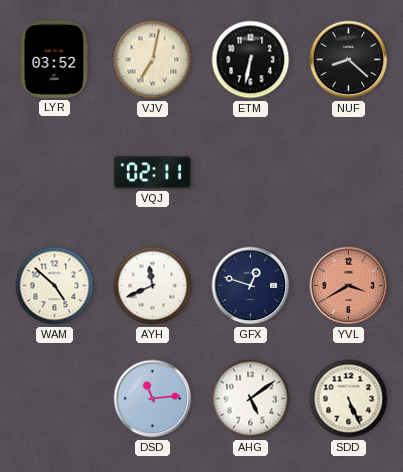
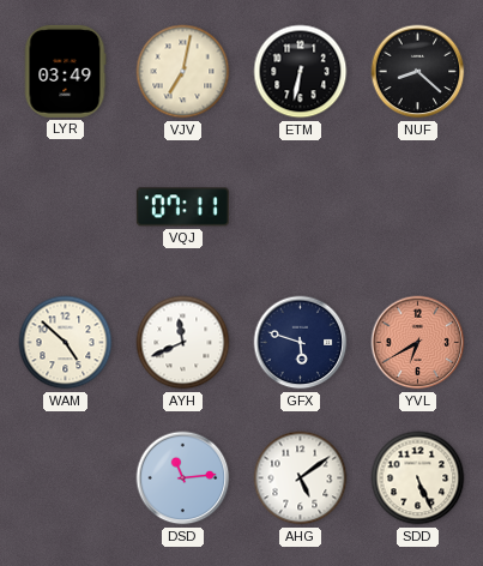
LYR: 03:52 -> 03:49
VQJ: 02:11 -> 07:11
GFX: 12:48 -> 5:48
YVL: 3:40 -> 6:40
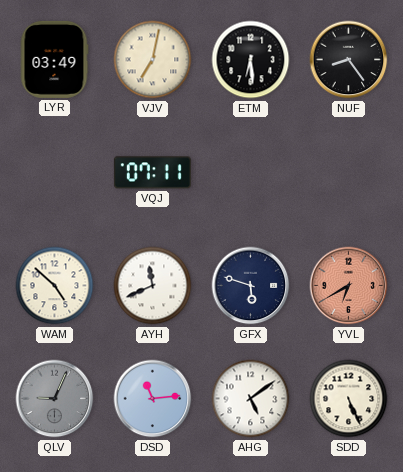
ETM: 6:32 -> 6:29
NUF: 8:22 -> 8:24
QLV: none -> 9:04
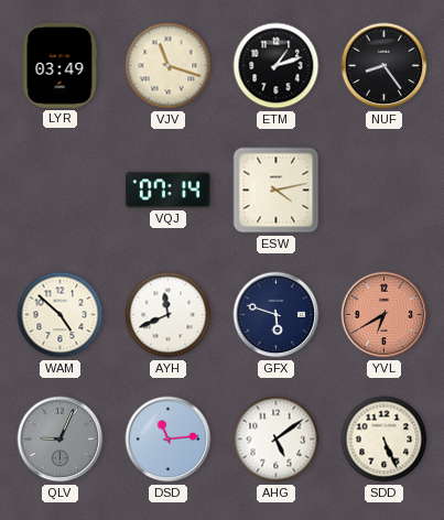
VJV: 7:02 -> 11:18
ETM: 6:29 -> 1:12
VQJ: 07:11 -> 07:14
ESW: none -> 4:13
